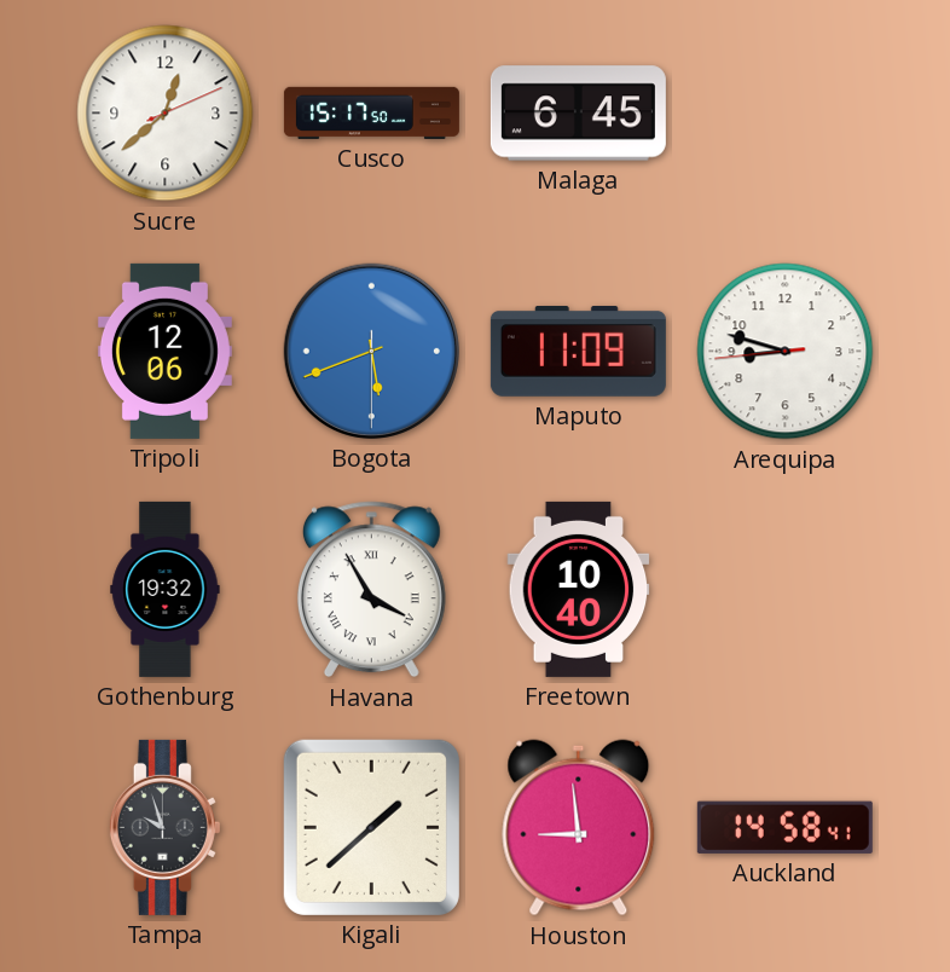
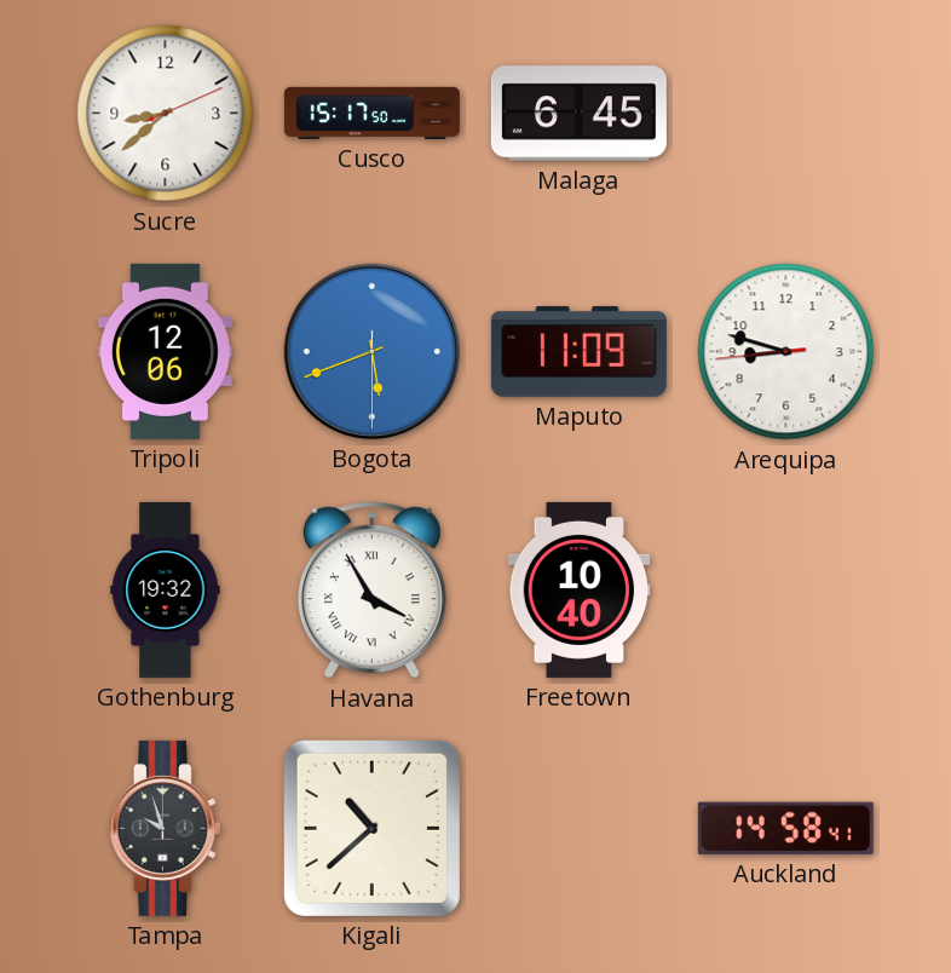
Sucre: 12:38 -> 8:38
Kigali: 1:38 -> 10:38
Houston: 8:59 -> none
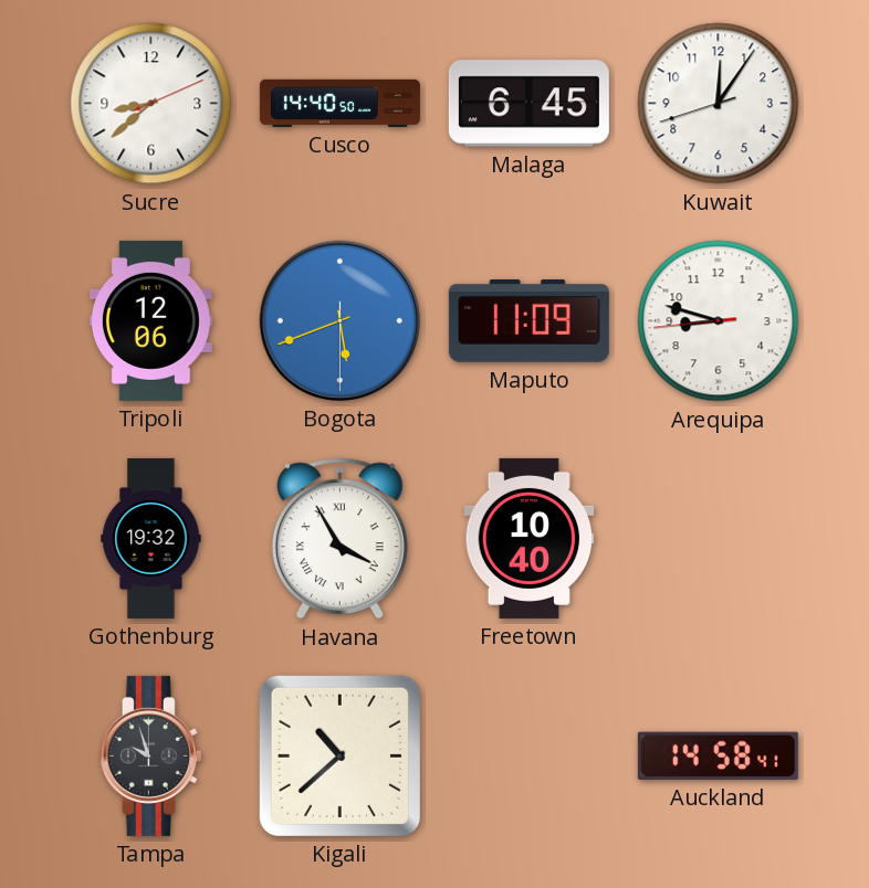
Cusco: 15:17 -> 14:40
Kuwait: none -> 12:05
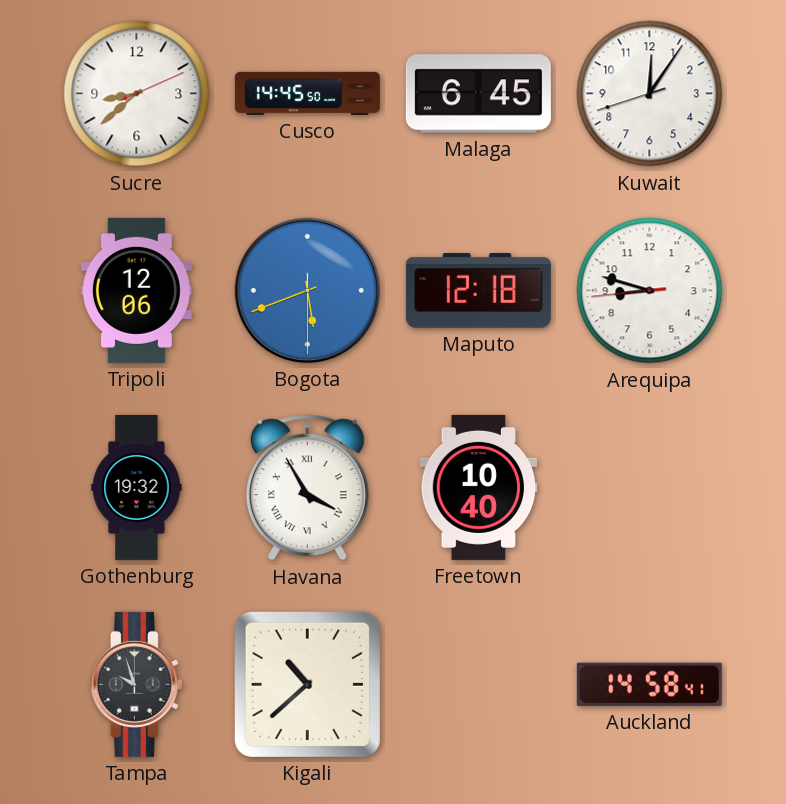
Cusco: 14:40 -> 14:45
Maputo: 11:09 -> 12:18
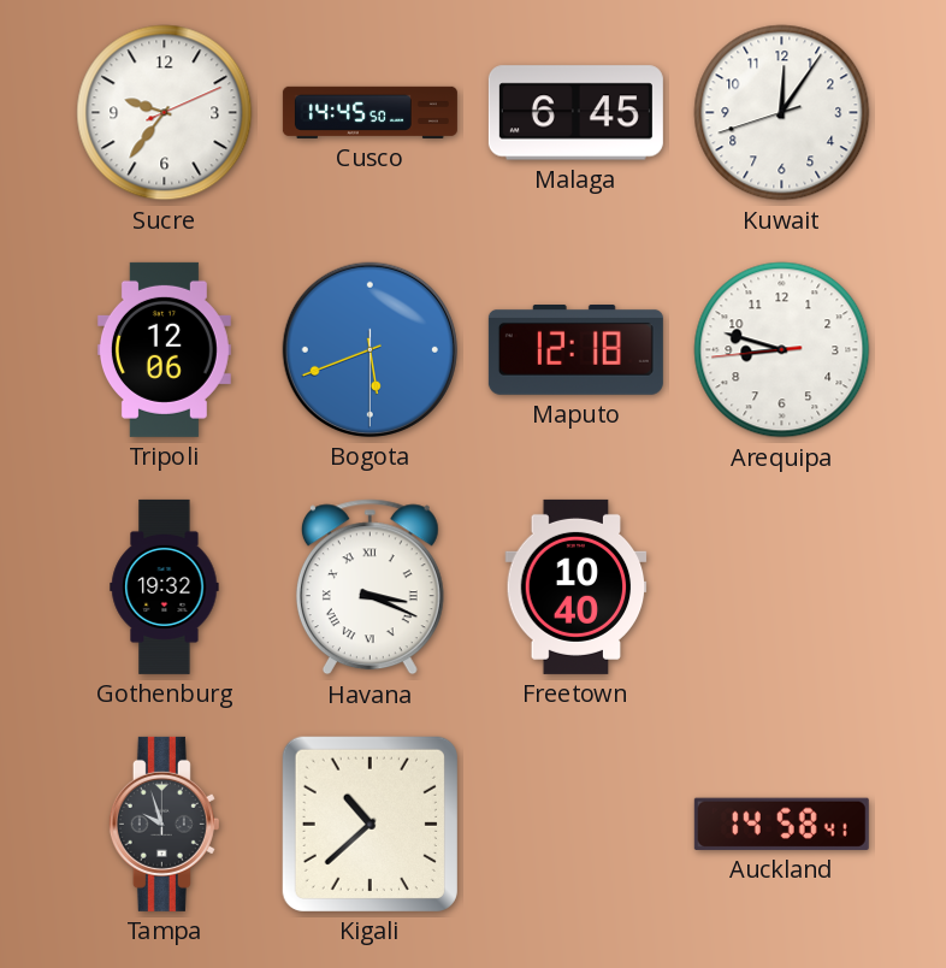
Sucre: 8:38 -> 9:36
Havana: 3:55 -> 3:19
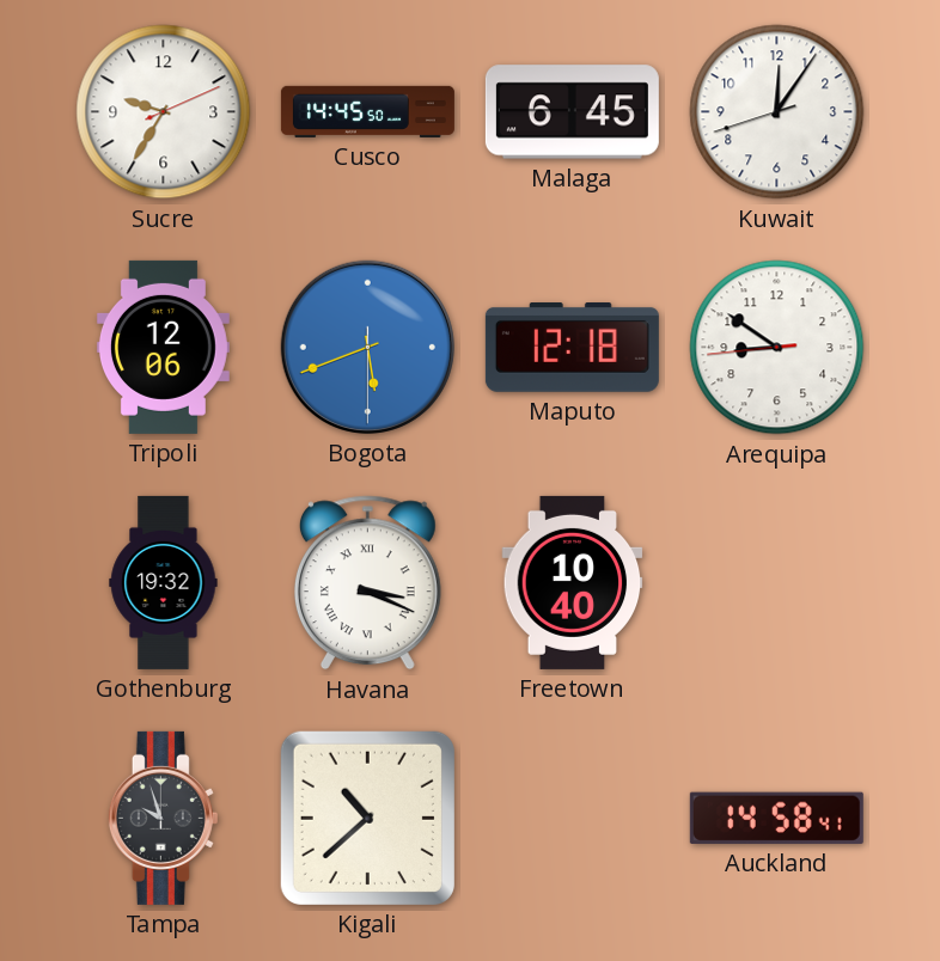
Sucre: 9:36 -> 9:35
Arequipa: 8:47 -> 8:50
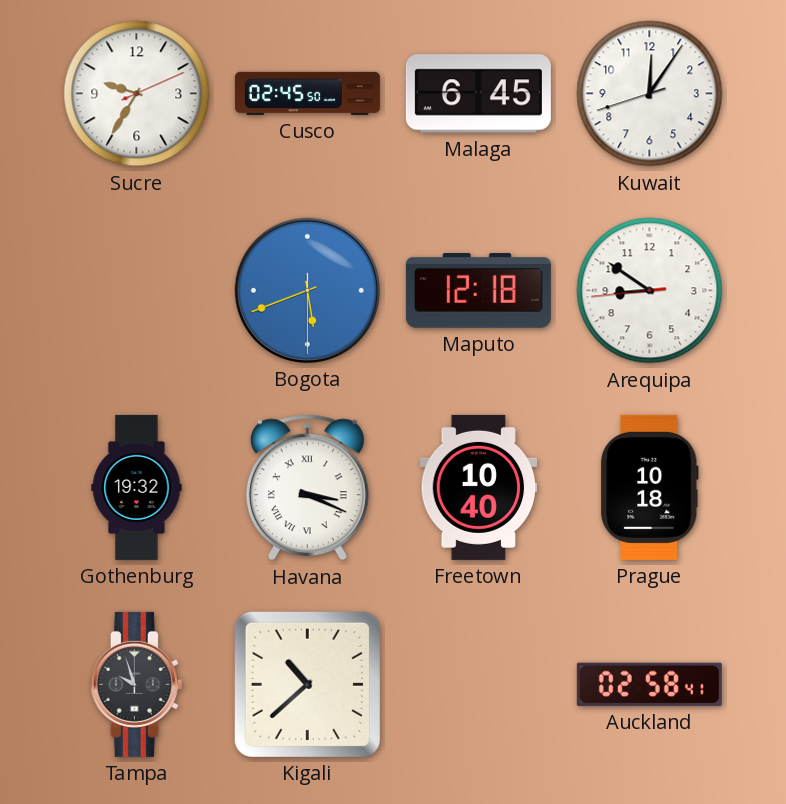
Cusco: 14:45 -> 02:45
Tripoli: 12:06 -> none
Prague: none -> 10:18
Auckland: 14:58 -> 02:58
